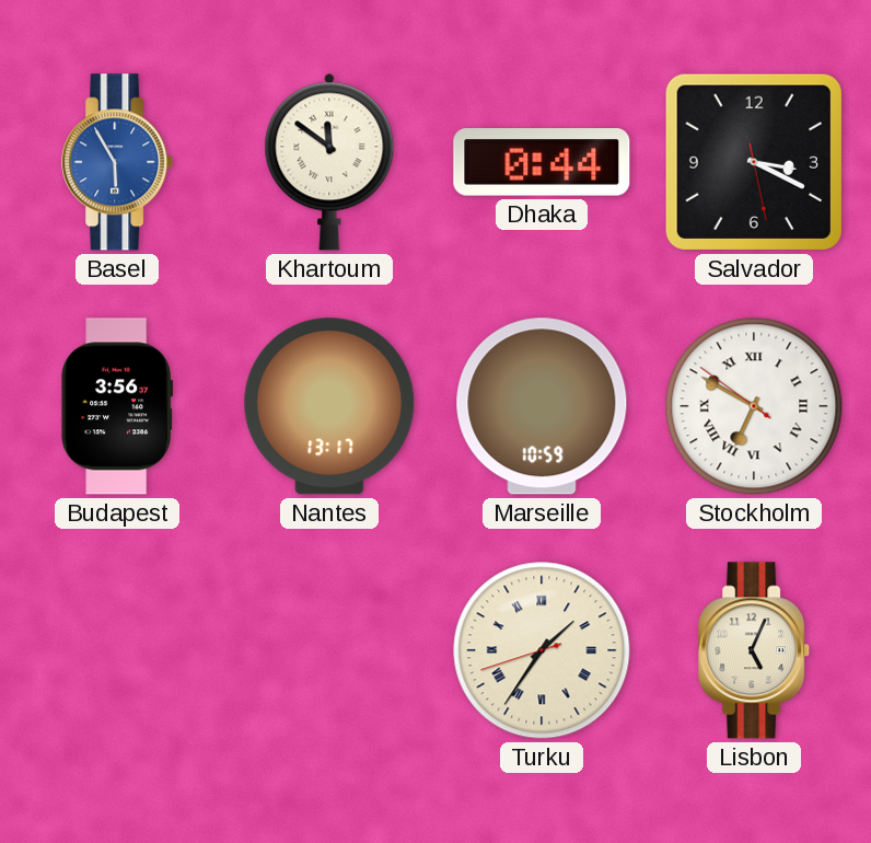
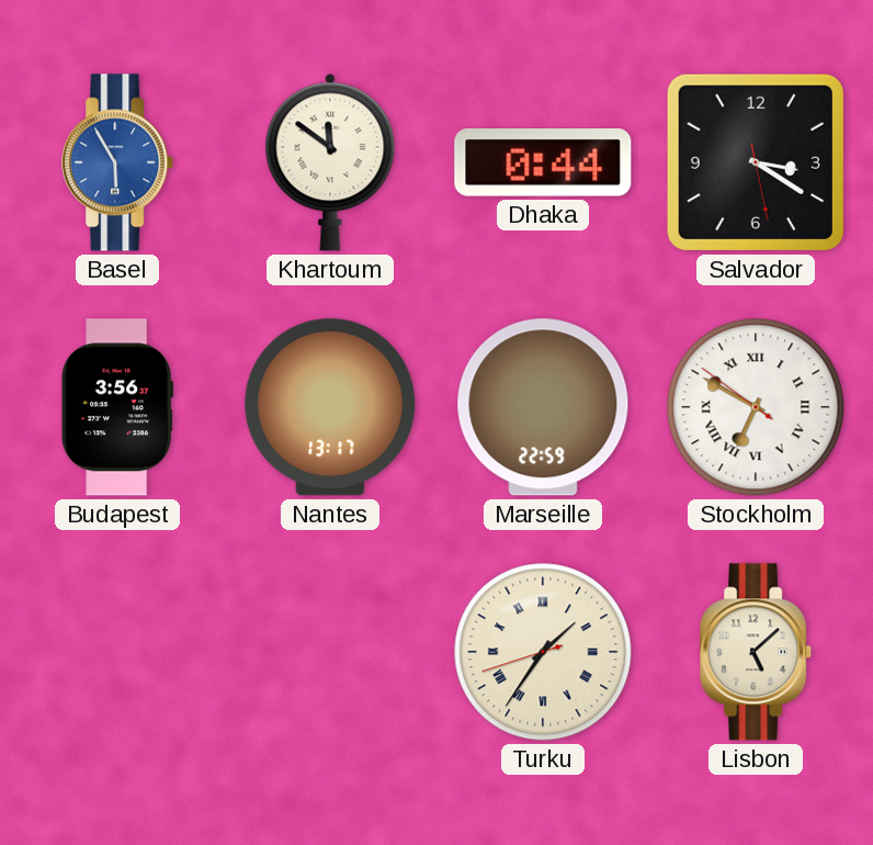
Salvador: 3:19 -> 3:20
Marseille: 10:59 -> 22:59
Lisbon: 5:04 -> 5:08
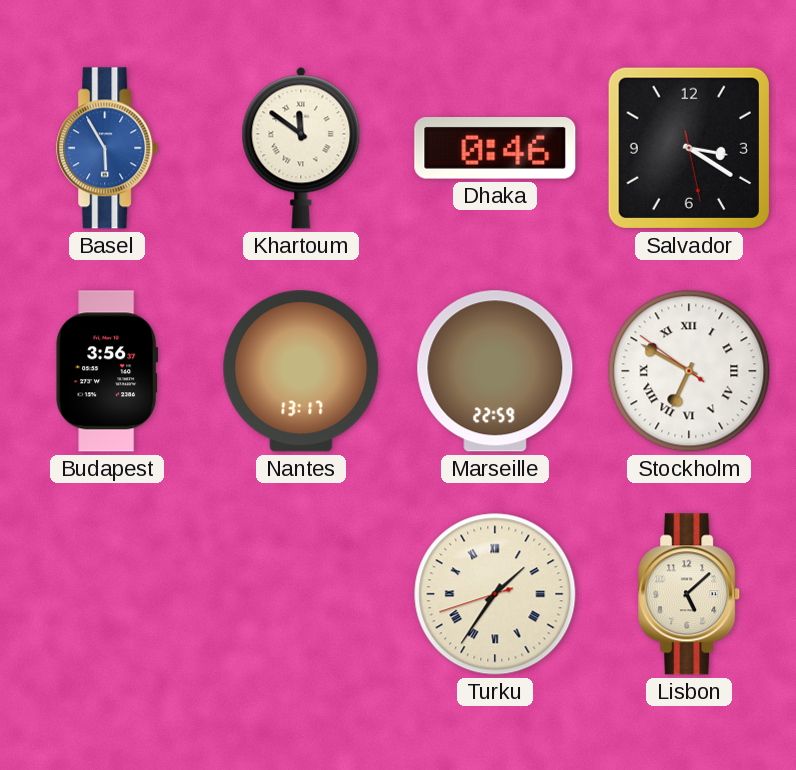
Dhaka: 0:44 -> 0:46
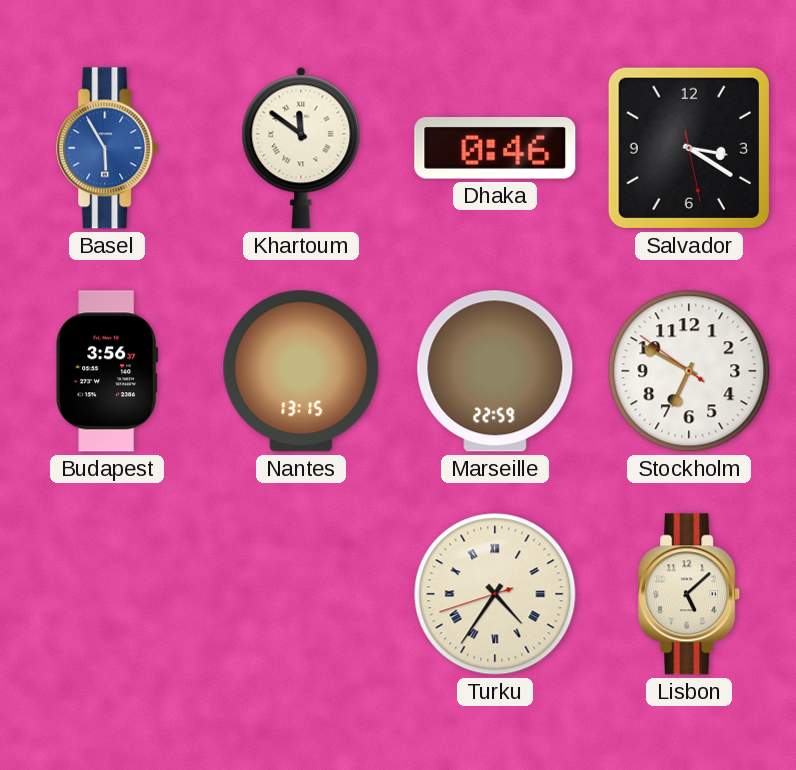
Nantes: 13:17 -> 13:15
Stockholm numerals: Roman -> Arabic
Turku: 1:35 -> 4:35
